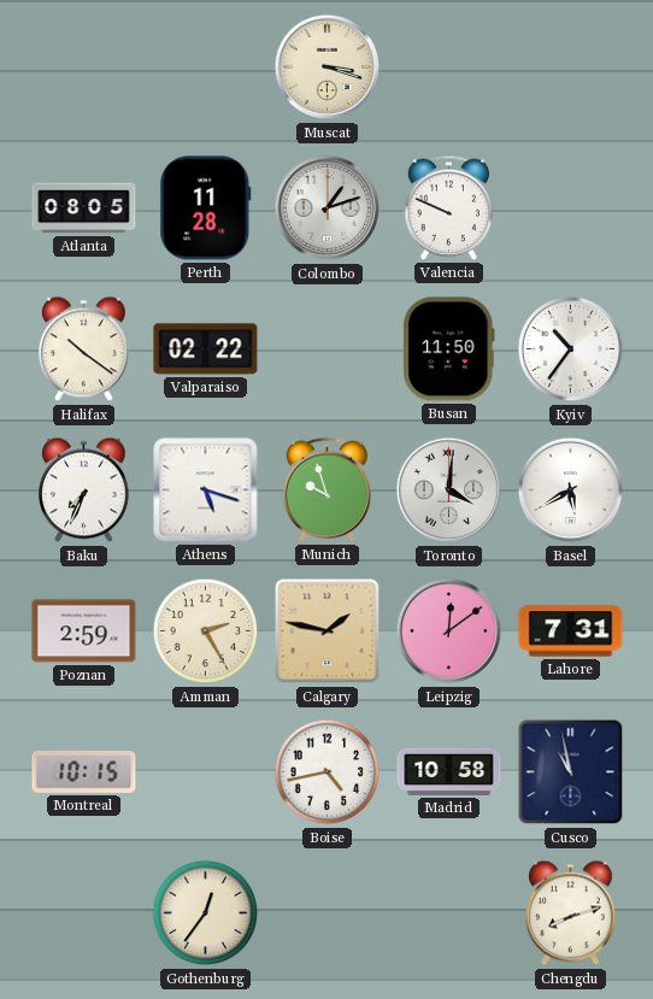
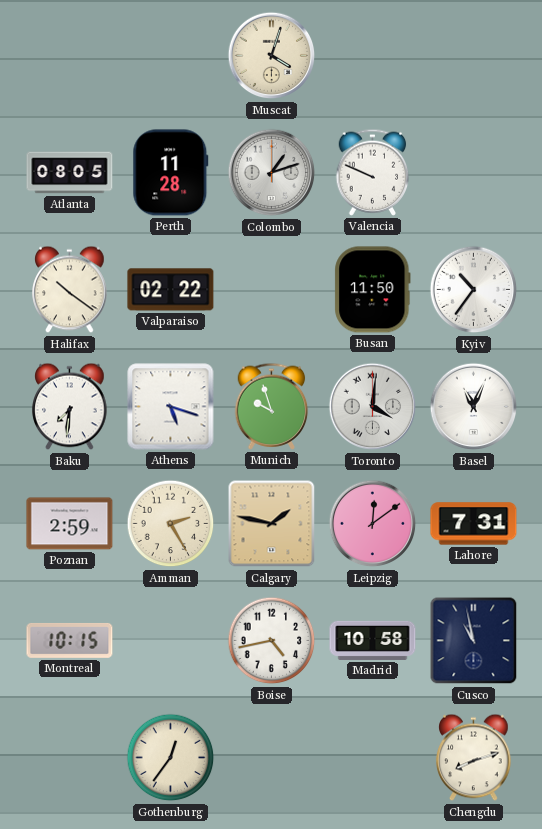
Muscat: 3:18 -> 4:03
Baku: 7:34 -> 7:31
Basel: 5:40 -> 11:04
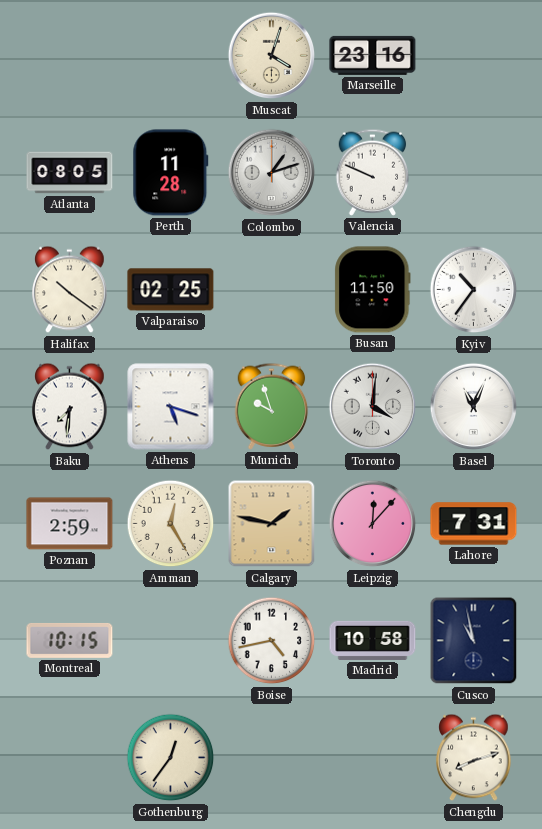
Marseille: none -> 23:16
Valparaiso: 02:22 -> 02:25
Amman: 2:25 -> 12:25
Leipzig: 12:09 -> 12:07
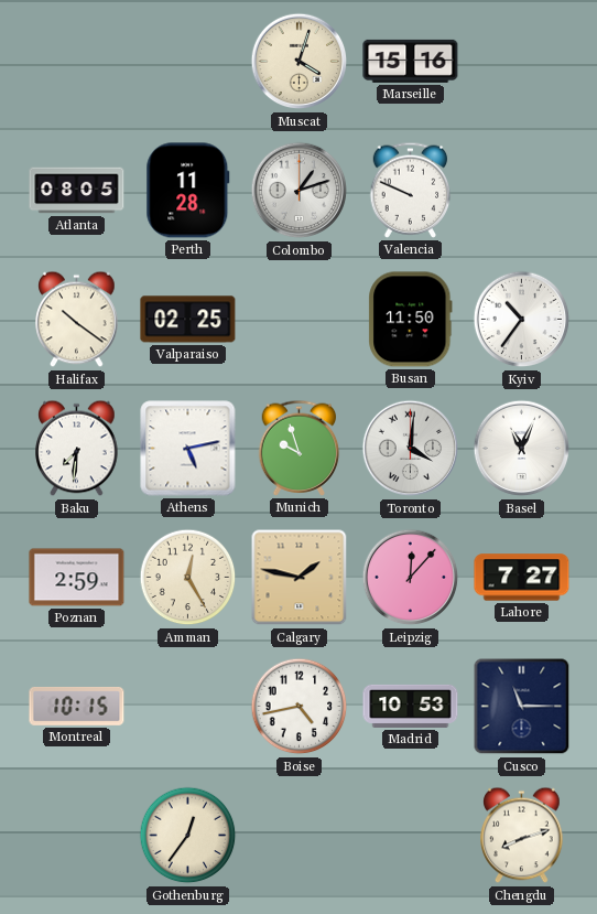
Marseille: 23:16 -> 15:16
Athens: 5:18 -> 5:13
Lahore: 7:31 -> 7:27
Madrid: 10:58 -> 10:53
Cusco: 10:58 -> 11:15
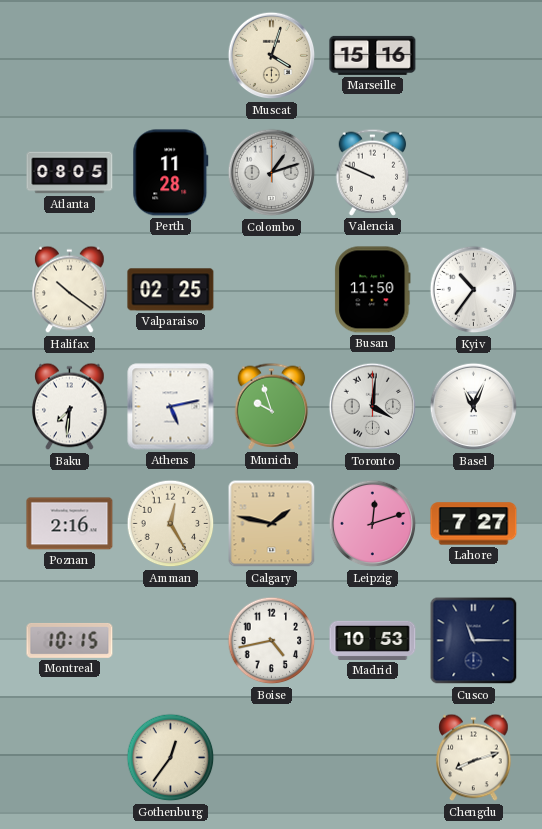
Poznan: 2:59 -> 2:16
Leipzig: 12:07 -> 12:12
